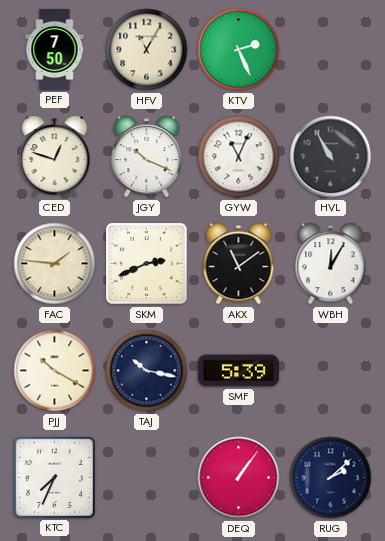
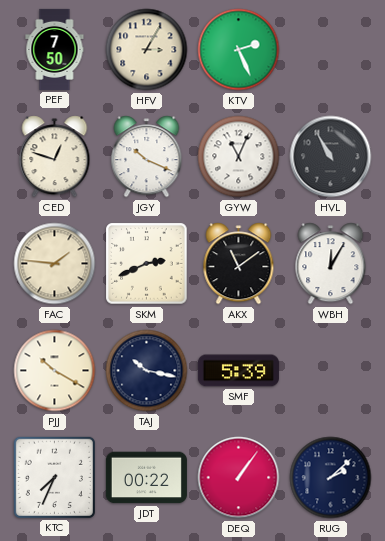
HFV: 11:05 -> 3:05
JDT: none -> 00:22
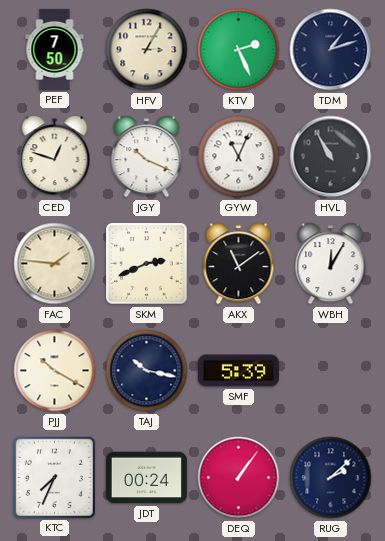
TDM: none -> 1:12
JDT: 00:22 -> 00:24
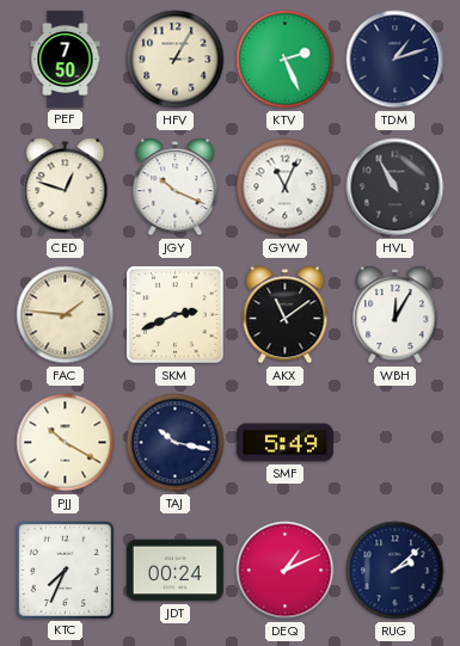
SMF: 5:39 -> 5:49
DEQ: 1:06 -> 1:11
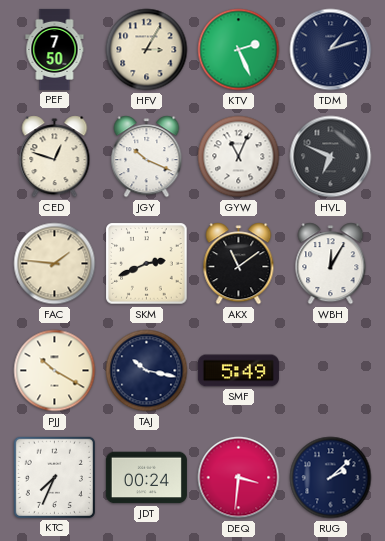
HVL: 10:55 -> 6:49
DEQ: 1:11 -> 3:31
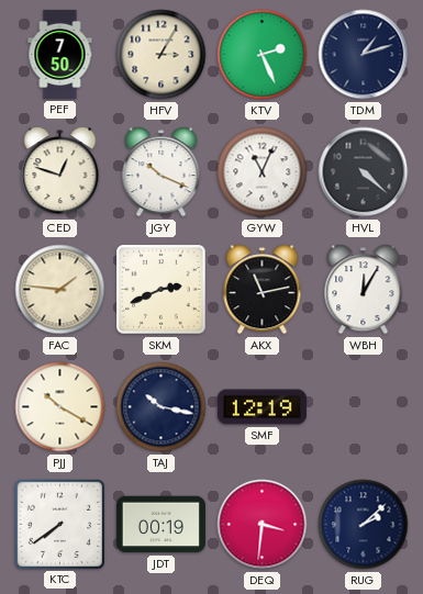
HVL: 6:49 -> 4:22
AKX: 11:09 -> 11:13
SMF: 5:49 -> 12:19
KTC: 7:34 -> 7:39
JDT: 00:24 -> 00:19
